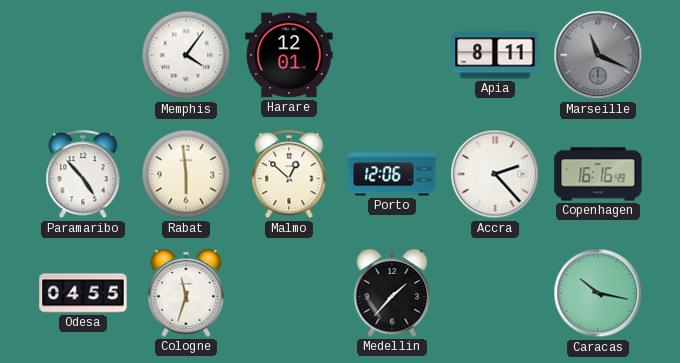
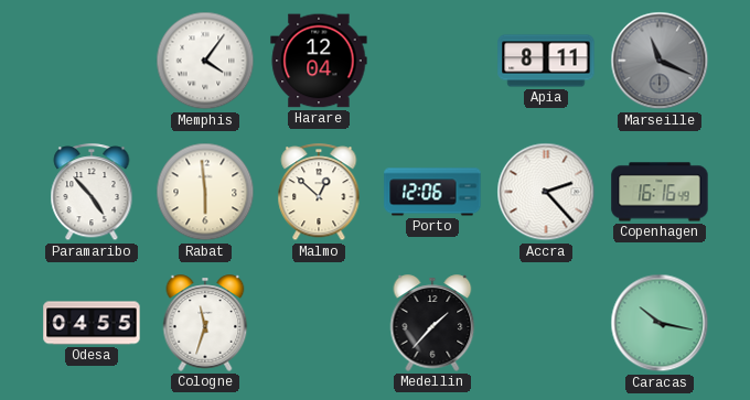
Harare: 12:01 -> 12:04
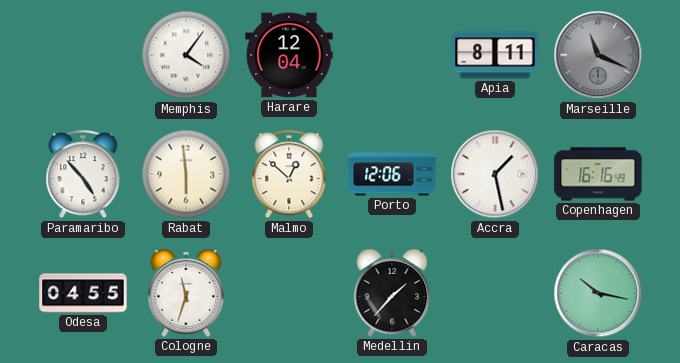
Accra: 2:23 -> 1:28
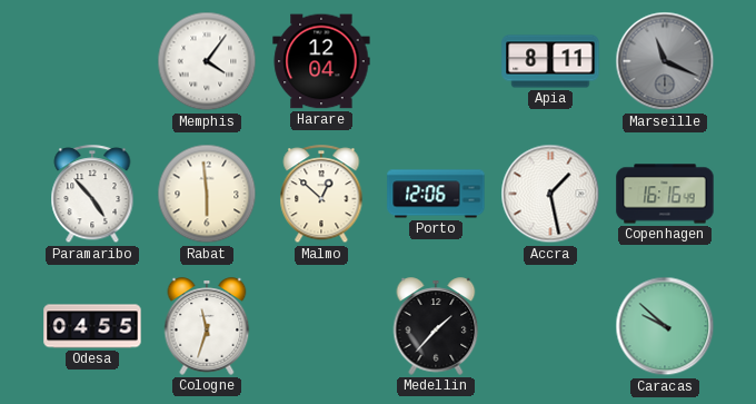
Caracas: 10:17 -> 9:52
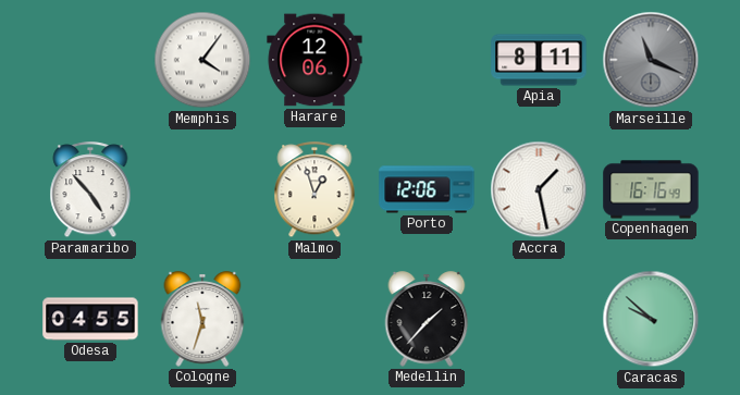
Harare: 12:04 -> 12:06
Rabat: 5:59 -> none
Malmo: 12:52 -> 12:57
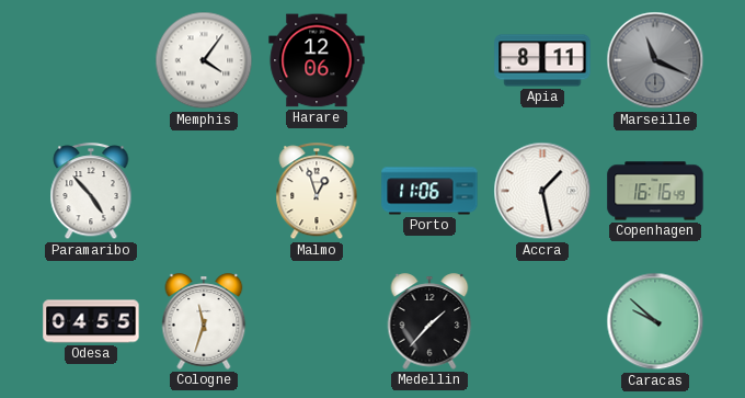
Porto: 12:06 -> 11:06
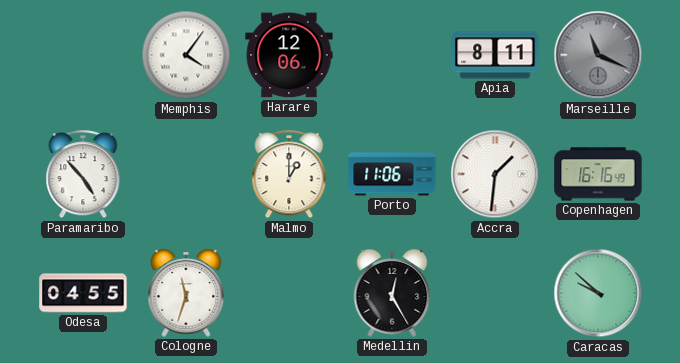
Malmo: 12:57 -> 1:00
Accra: 1:28 -> 1:31
Medellin: 1:37 -> 12:25
